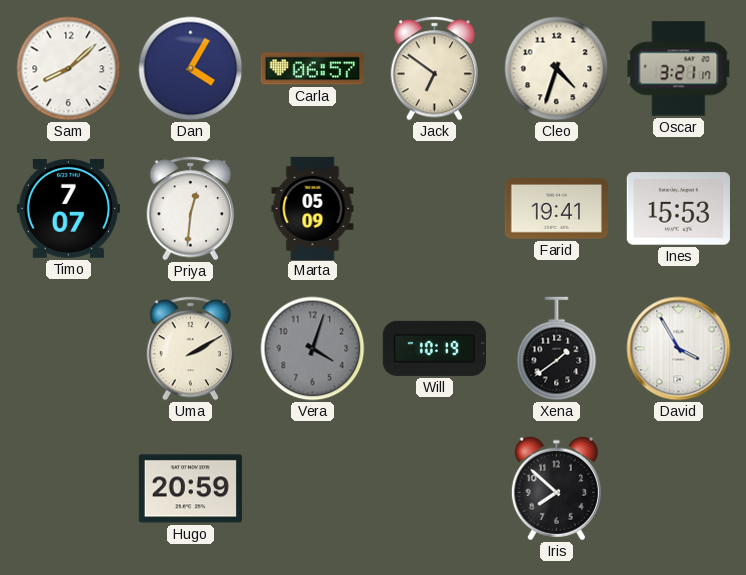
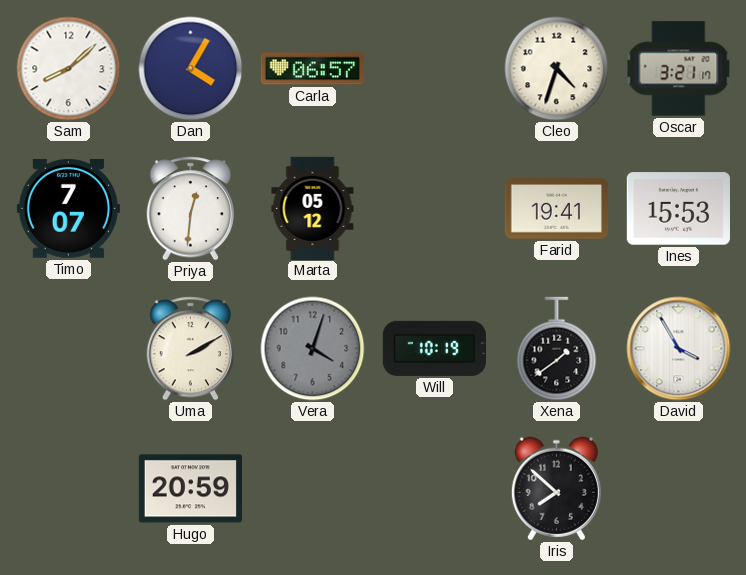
Jack: 6:51 -> none
Marta: 05:09 -> 05:12
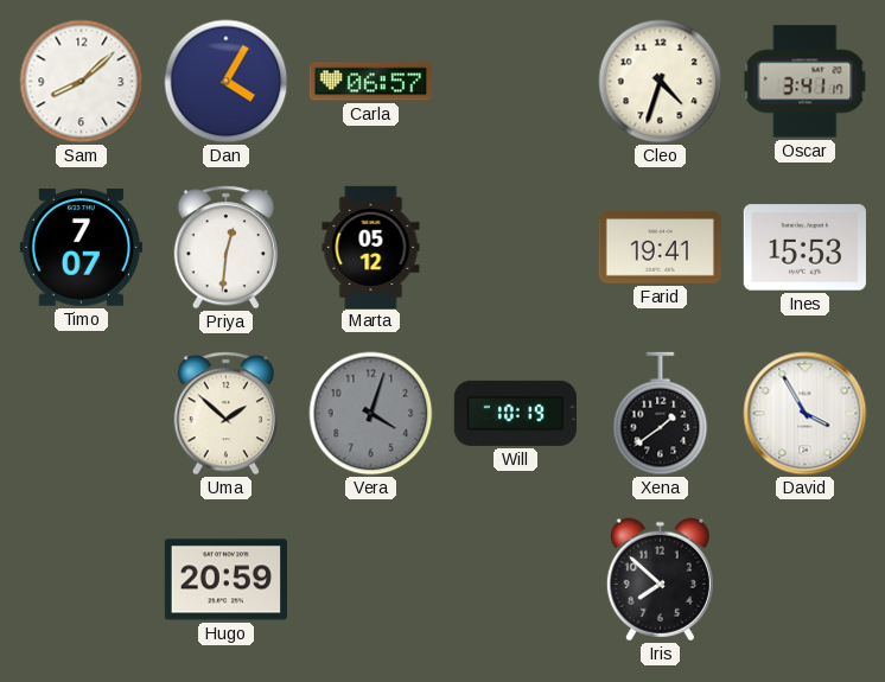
Oscar: 3:21 -> 3:41
Uma: 2:10 -> 1:52
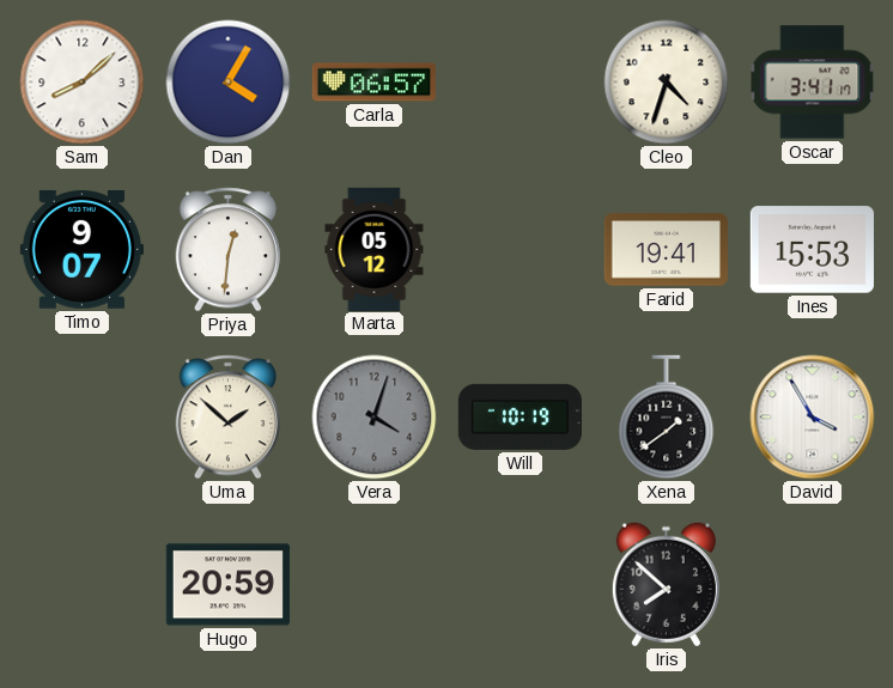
Timo: 7:07 -> 9:07
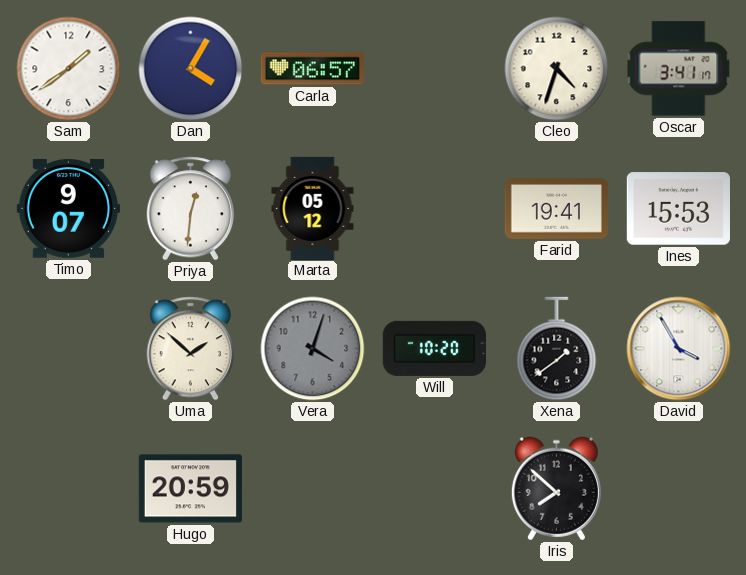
Sam: 8:08 -> 1:39
Will: 10:19 -> 10:20
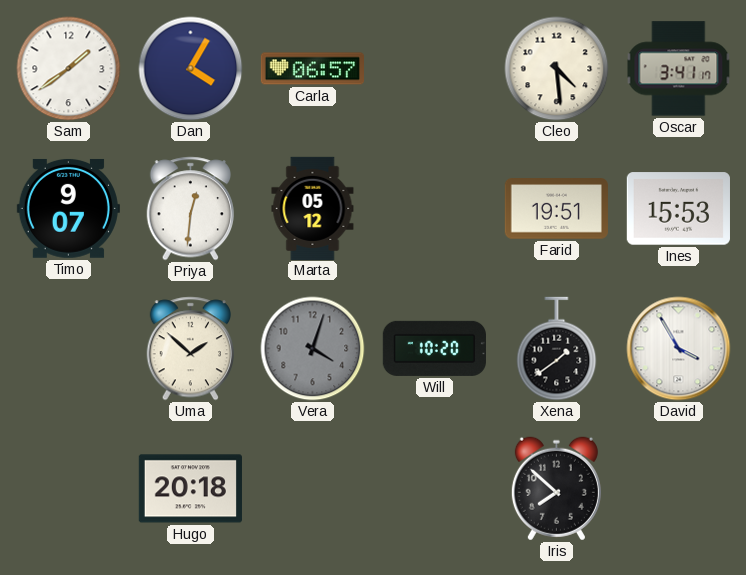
Cleo: 4:33 -> 4:29
Farid: 19:41 -> 19:51
Hugo: 20:59 -> 20:18
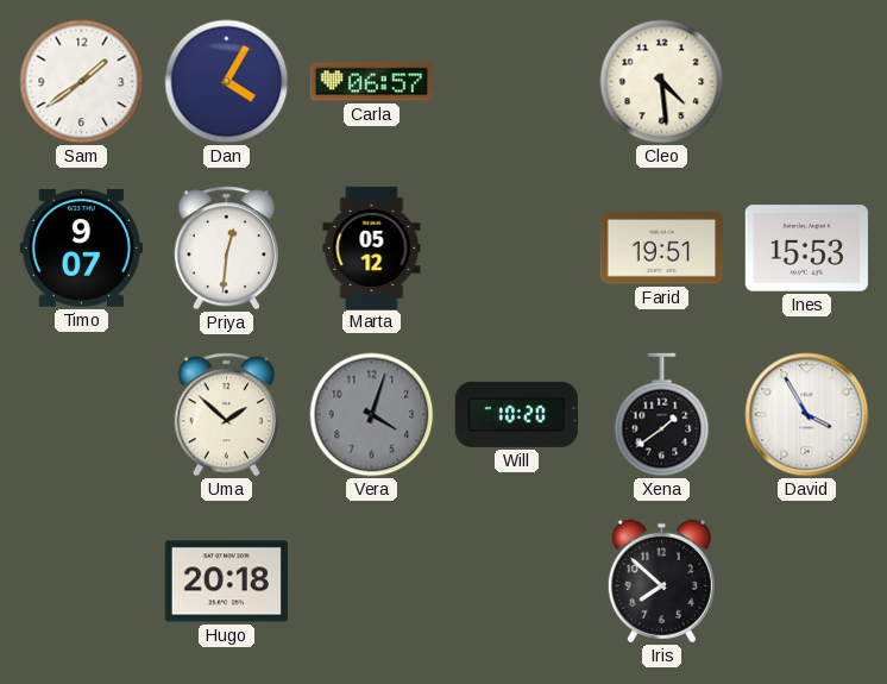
Oscar: 3:41 -> none
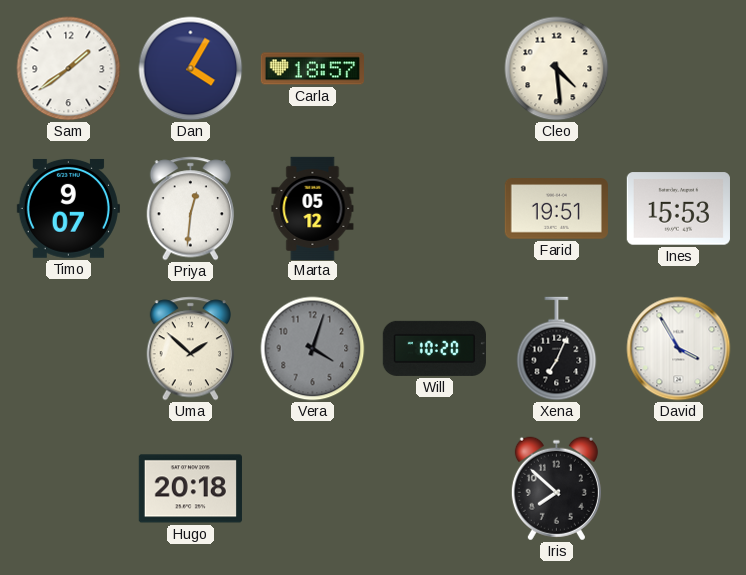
Carla: 06:57 -> 18:57
Xena: 1:39 -> 7:04
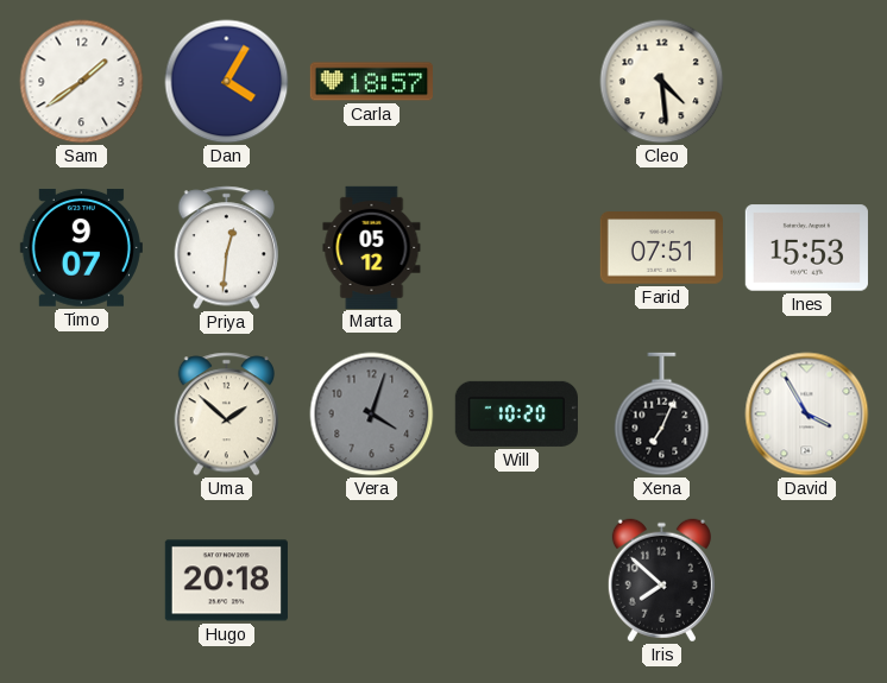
Farid: 19:51 -> 07:51
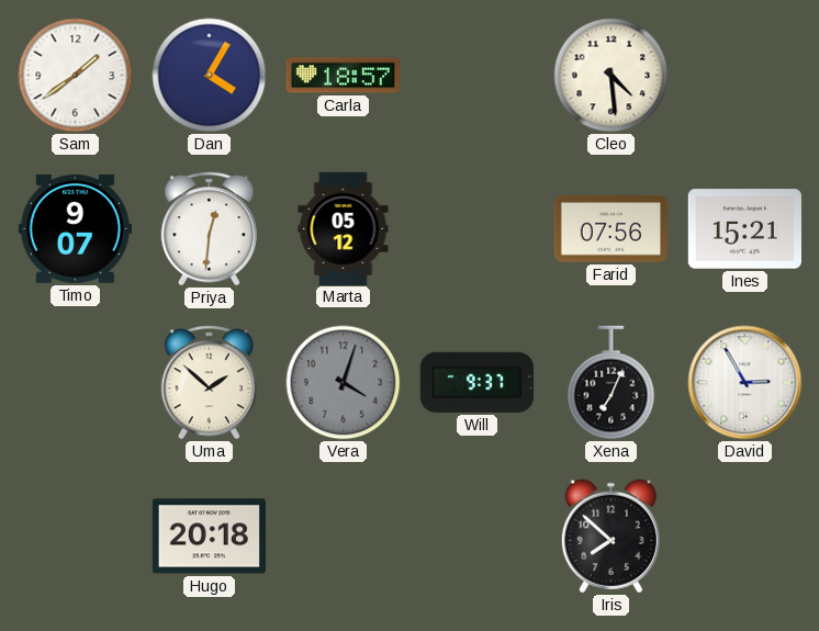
Farid: 07:51 -> 07:56
Ines: 15:53 -> 15:21
Will: 10:20 -> 9:37
David: 3:55 -> 2:55
